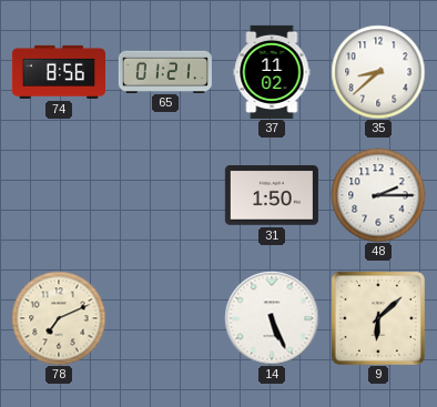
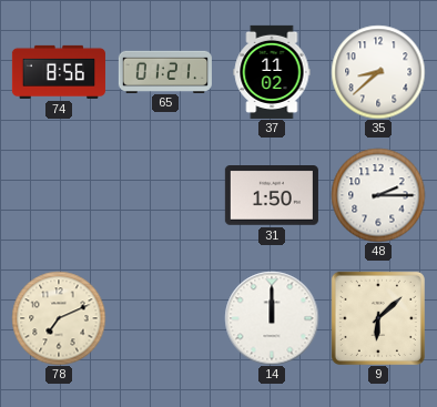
14: 5:26 -> 12:00
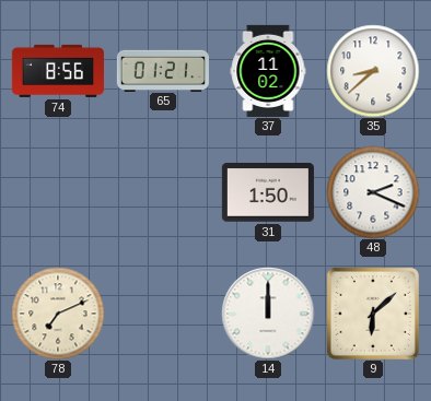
48: 2:15 -> 2:19
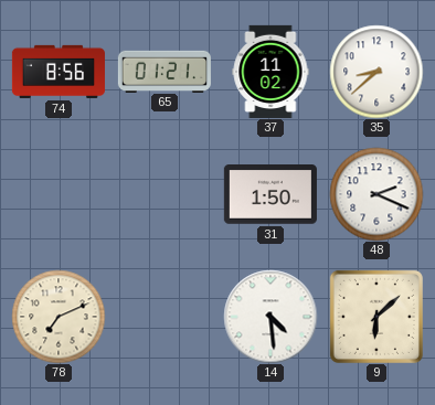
14: 12:00 -> 4:29
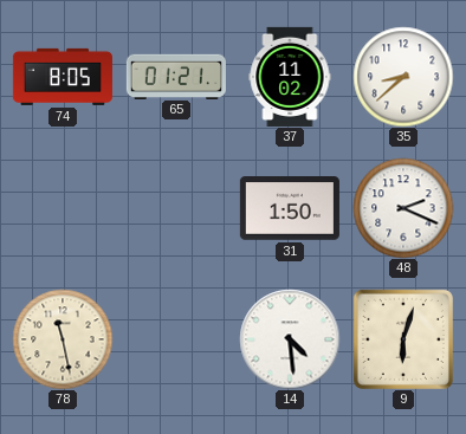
74: 8:56 -> 8:05
78: 7:11 -> 11:28
9: 6:08 -> 6:03
